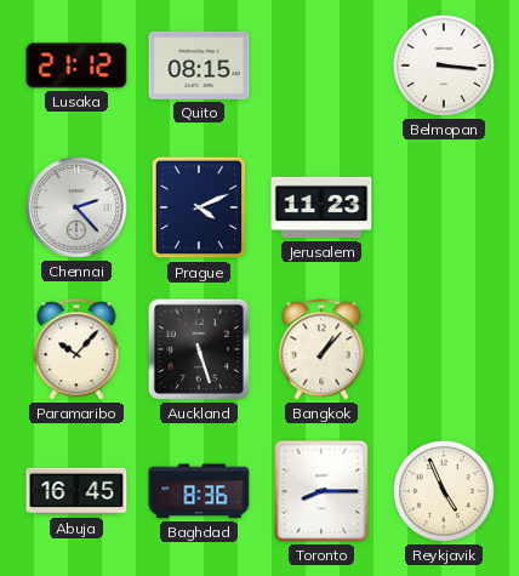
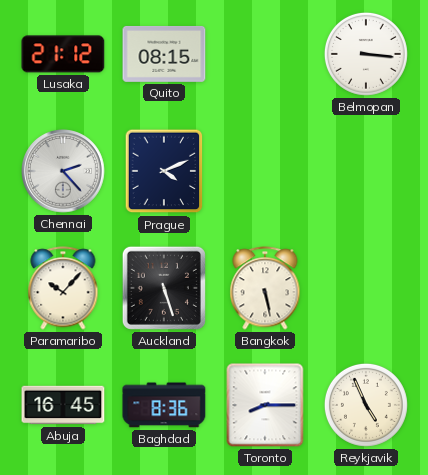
Jerusalem: 11:23 -> none
Bangkok: 1:07 -> 5:28
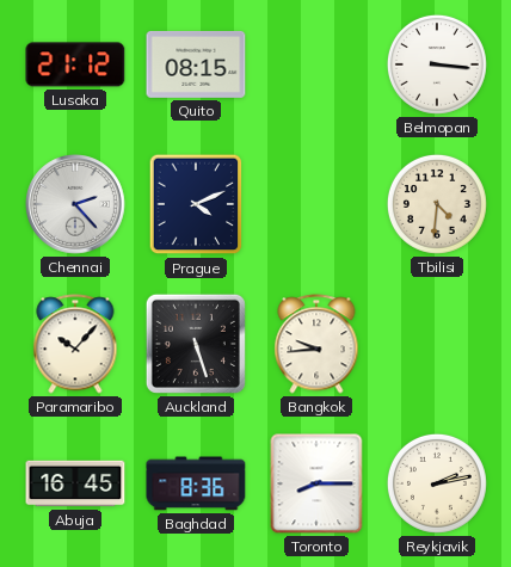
Tbilisi: none -> 4:31
Bangkok: 5:28 -> 9:44
Reykjavik: 4:56 -> 2:13
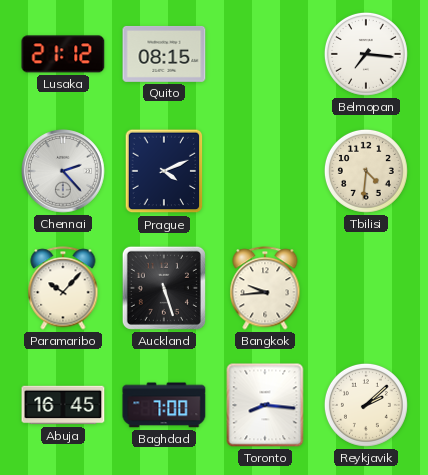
Belmopan: 3:16 -> 7:16
Baghdad: 8:36 -> 7:00
Toronto: 8:15 -> 8:16
Reykjavik: 2:13 -> 2:08
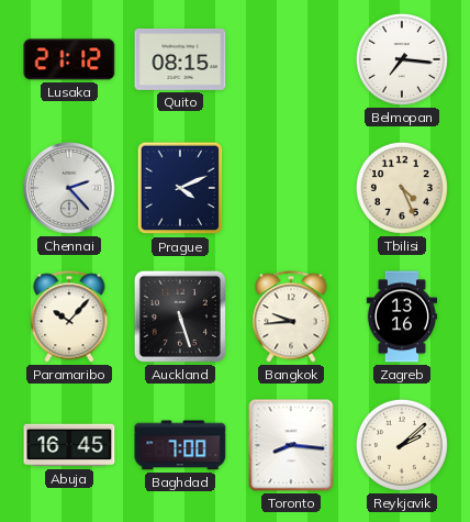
Tbilisi: 4:31 -> 4:26
Zagreb: none -> 13:16
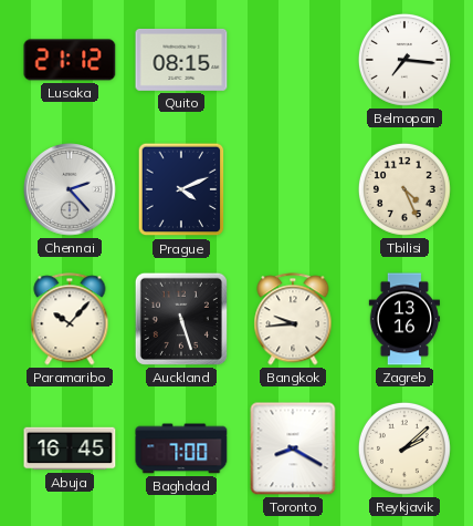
Toronto: 8:16 -> 8:20
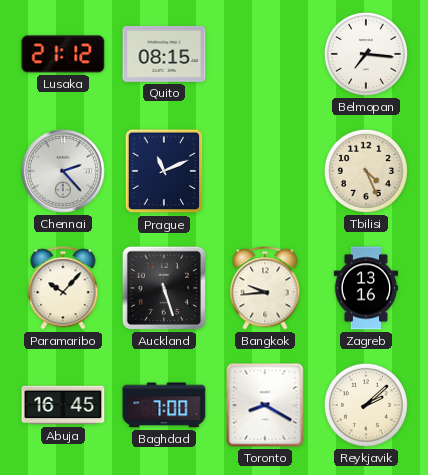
Prague: 4:11 -> 11:11
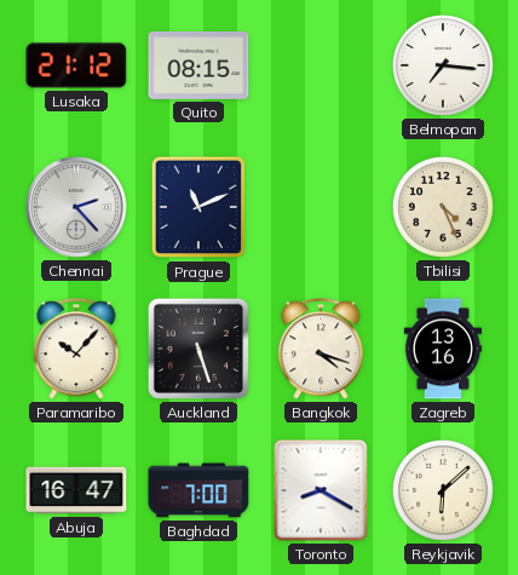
Bangkok: 9:44 -> 4:18
Abuja: 16:45 -> 16:47
Reykjavik: 2:08 -> 6:08
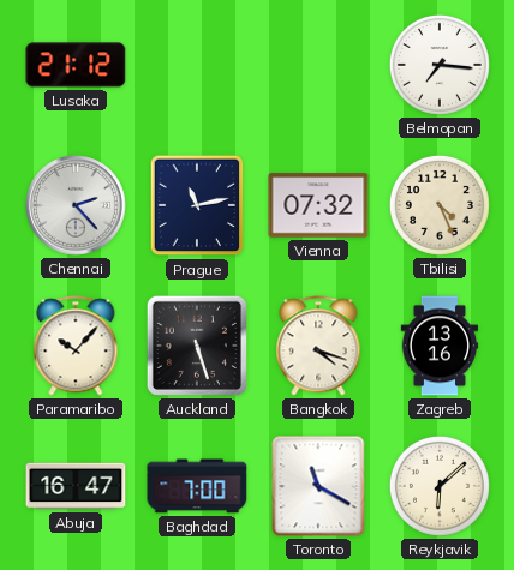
Quito: 08:15 -> none
Prague: 11:11 -> 11:13
Vienna: none -> 07:32
Toronto: 8:20 -> 11:20
